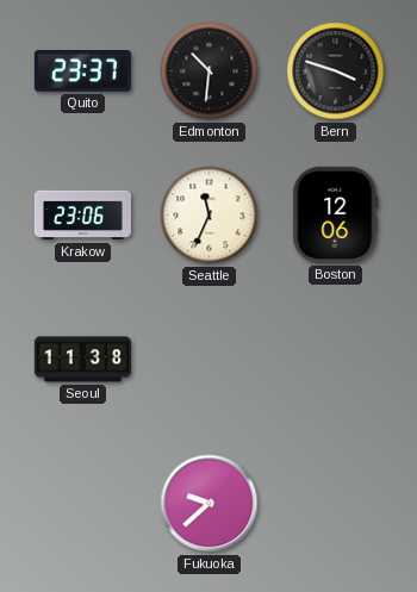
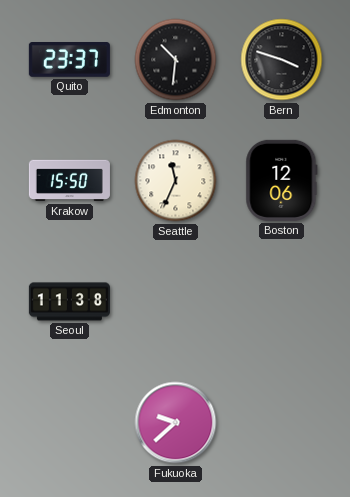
Krakow: 23:06 -> 15:50
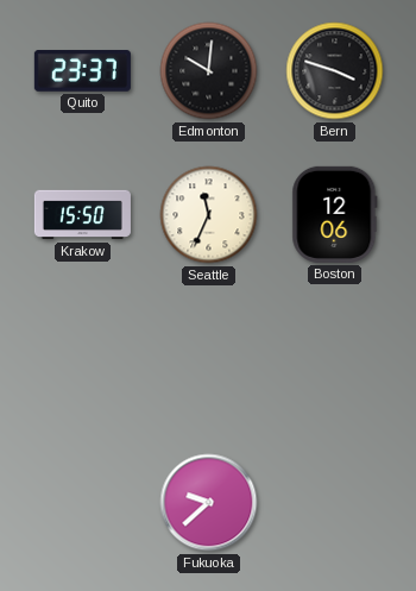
Edmonton: 10:31 -> 10:01
Seoul: 11:38 -> none
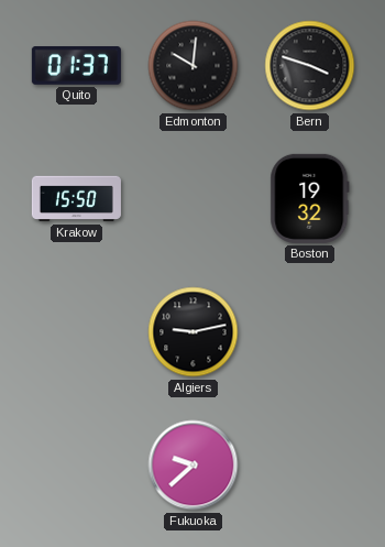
Quito: 23:37 -> 01:37
Seattle: 11:34 -> none
Boston: 12:06 -> 19:32
Algiers: none -> 9:13
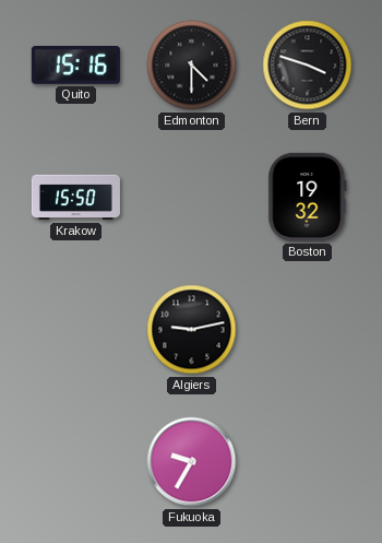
Quito: 01:37 -> 15:16
Edmonton: 10:01 -> 4:30
Fukuoka: 9:38 -> 9:35
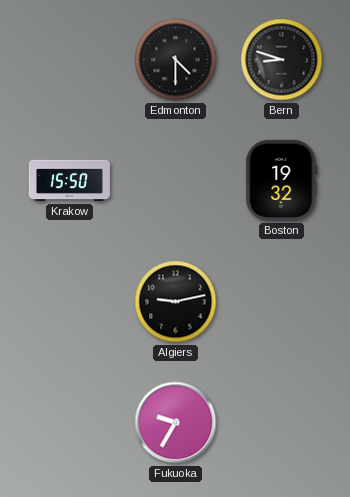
Quito: 15:16 -> none
Bern: 3:48 -> 8:48
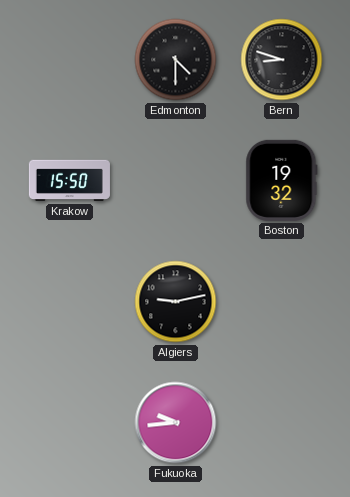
Fukuoka: 9:35 -> 9:44
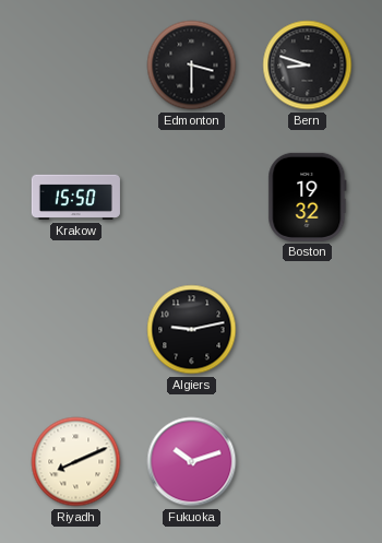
Edmonton: 4:30 -> 3:30
Riyadh: none -> 8:11
Fukuoka: 9:44 -> 10:12
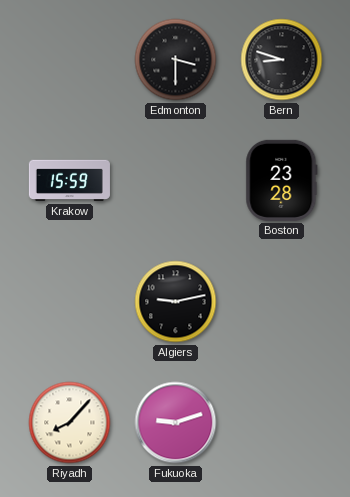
Krakow: 15:50 -> 15:59
Boston: 19:32 -> 23:28
Riyadh: 8:11 -> 8:07
Fukuoka: 10:12 -> 9:12
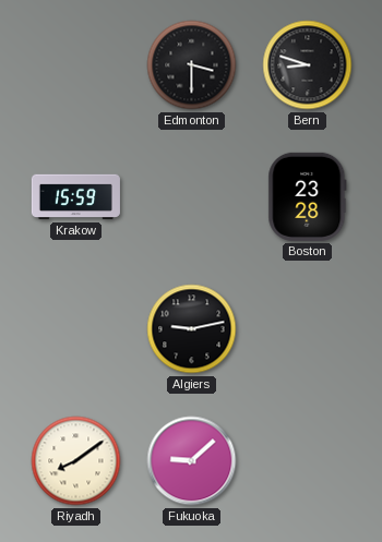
Riyadh: 8:07 -> 8:09
Fukuoka: 9:12 -> 9:08
